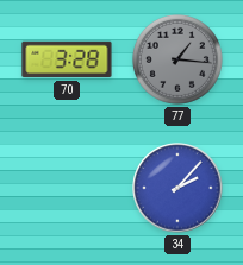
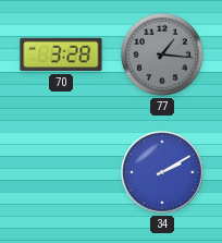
34: 2:07 -> 2:10
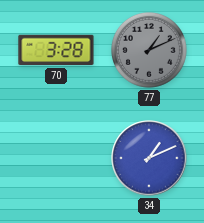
77: 1:16 -> 1:11
34: 2:10 -> 1:11
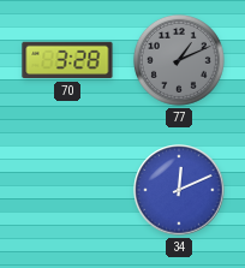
34: 1:11 -> 12:11
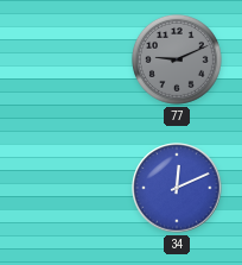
70: 3:28 -> none
77: 1:11 -> 9:11
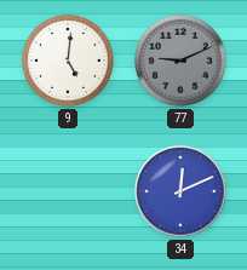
9: none -> 5:01
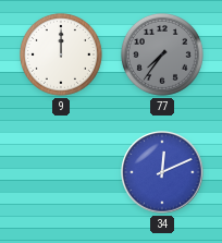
9: 5:01 -> 12:00
77: 9:11 -> 7:36
